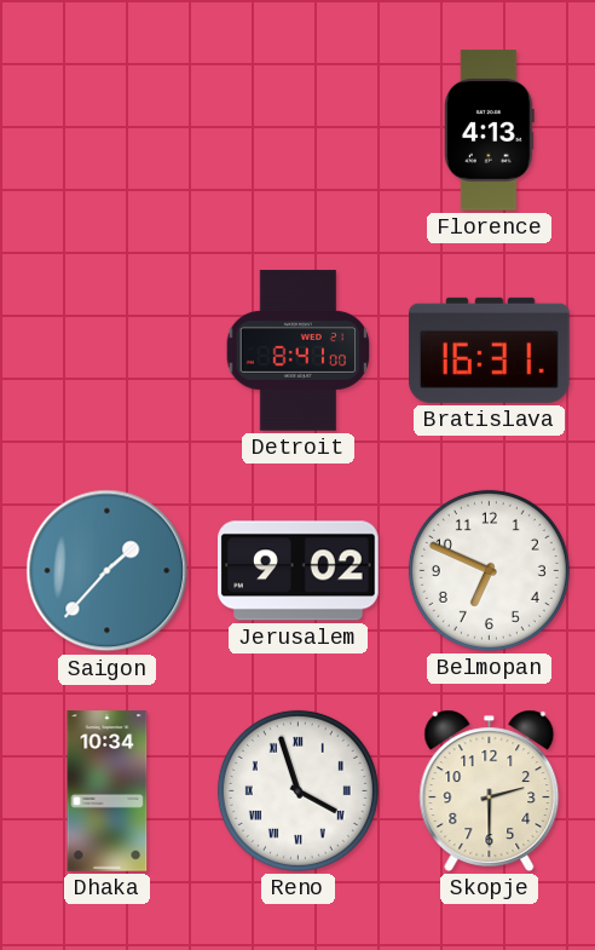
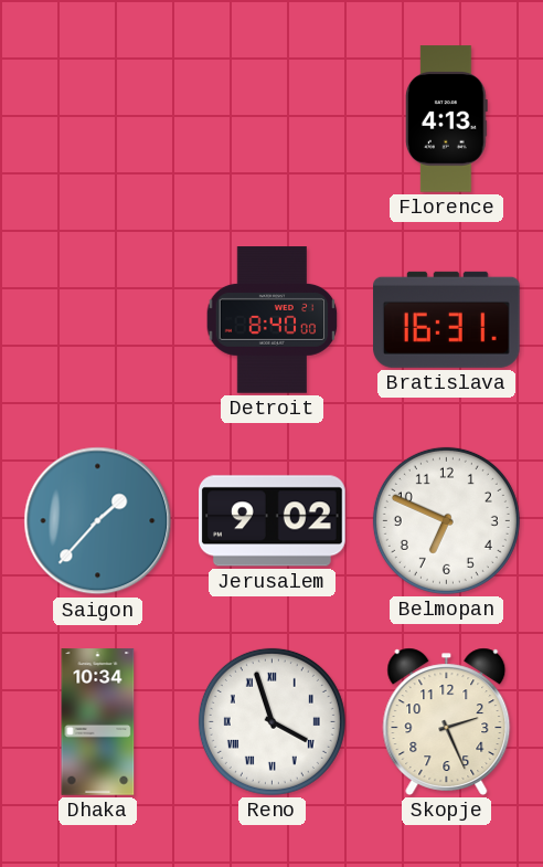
Detroit: 8:41 -> 8:40
Skopje: 2:30 -> 2:26
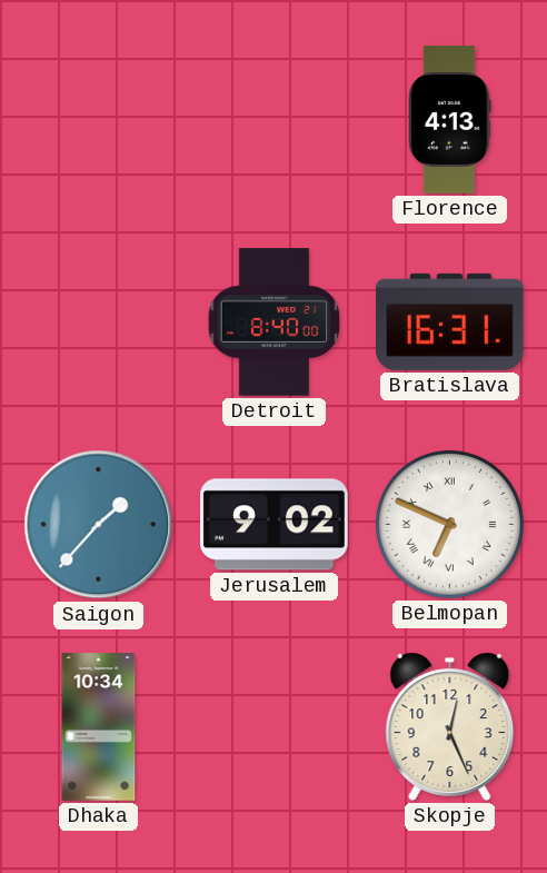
Belmopan numerals: Arabic -> Roman
Reno: 3:57 -> none
Skopje: 2:26 -> 12:26
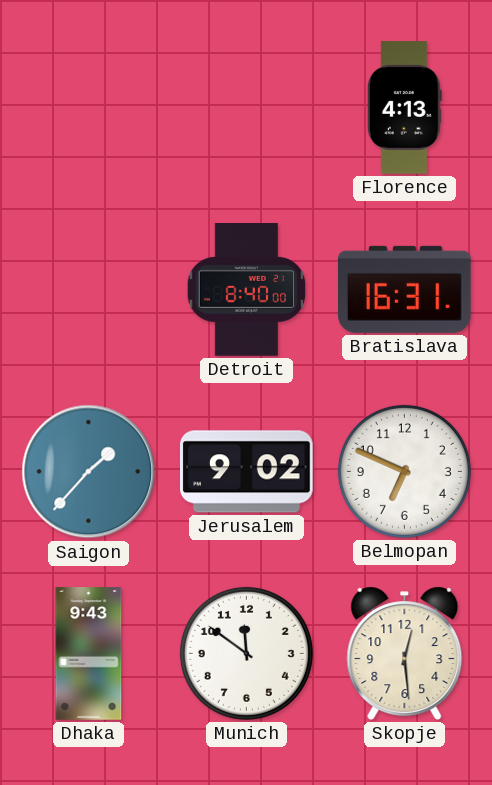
Belmopan numerals: Roman -> Arabic
Dhaka: 10:34 -> 9:43
Munich: none -> 11:51
Skopje: 12:26 -> 12:29
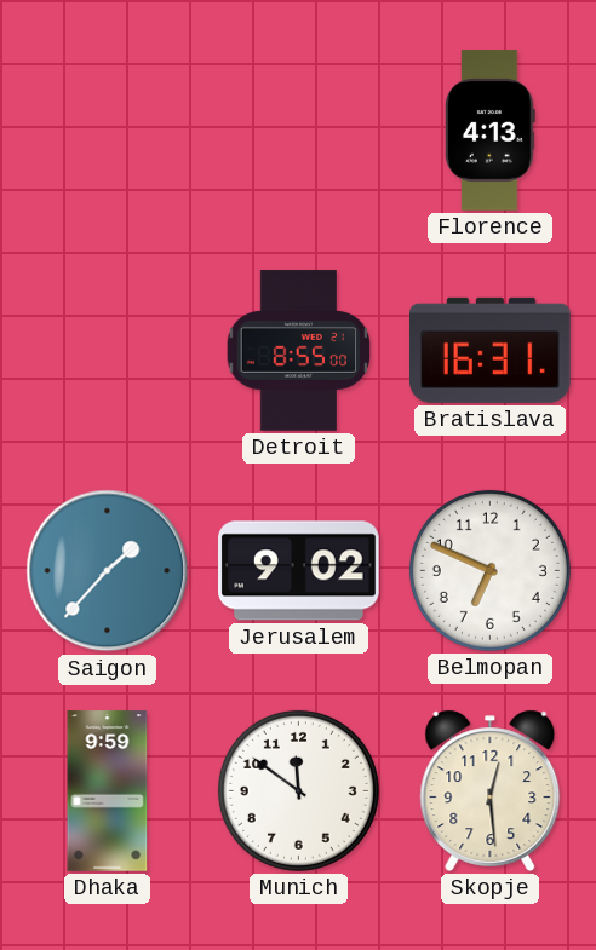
Detroit: 8:40 -> 8:55
Dhaka: 9:43 -> 9:59
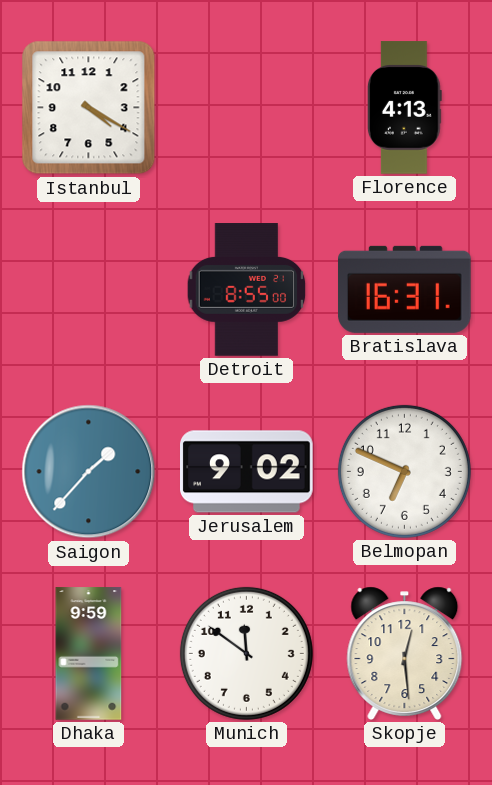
Istanbul: none -> 4:20
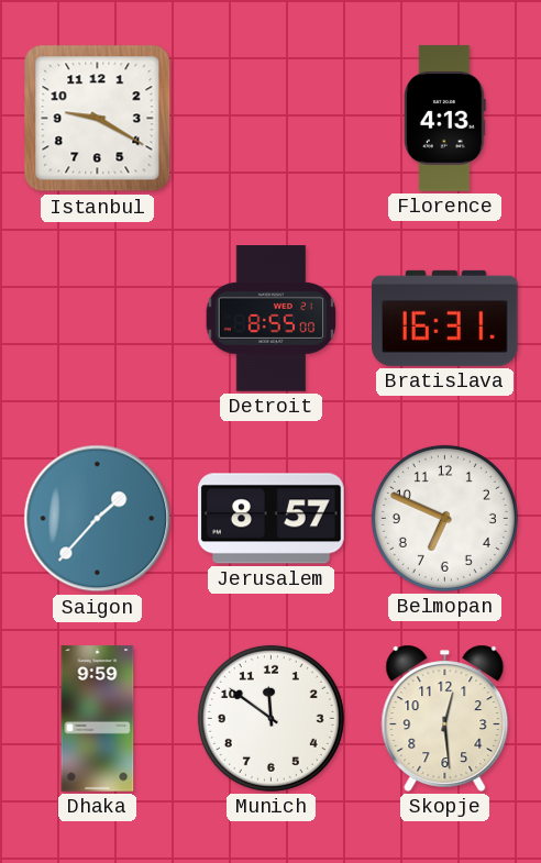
Istanbul: 4:20 -> 9:20
Jerusalem: 9:02 -> 8:57
